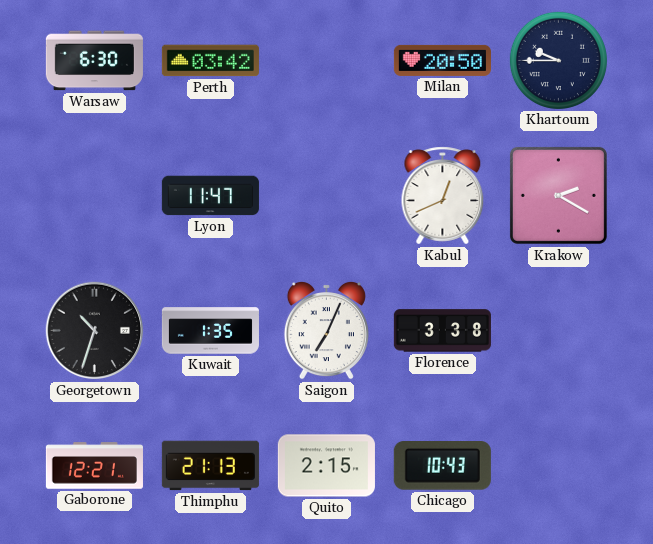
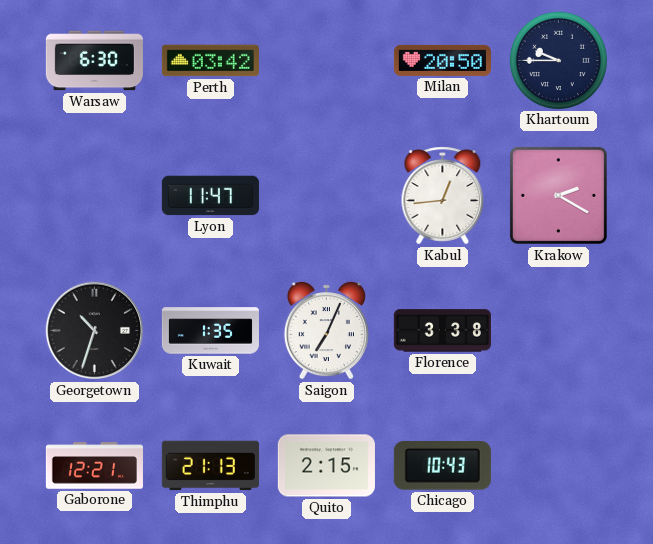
Kabul: 12:41 -> 12:44
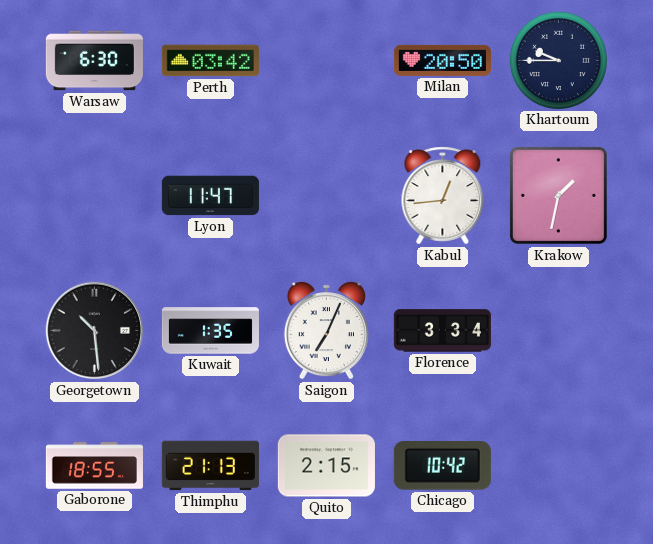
Krakow: 2:20 -> 1:32
Georgetown: 10:33 -> 10:29
Florence: 3:38 -> 3:34
Gaborone: 12:21 -> 18:55
Chicago: 10:43 -> 10:42
